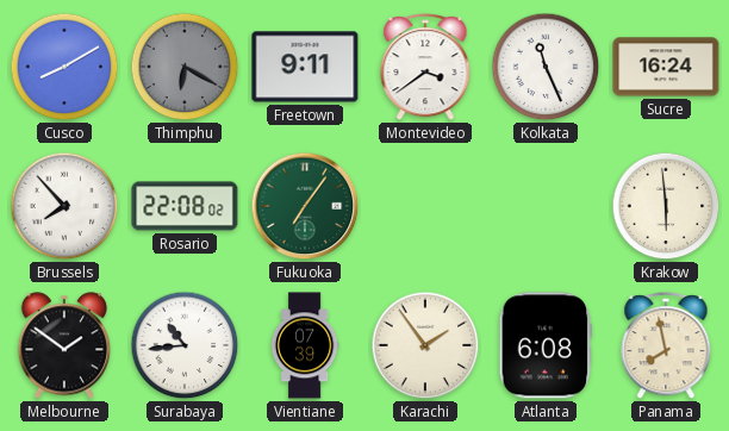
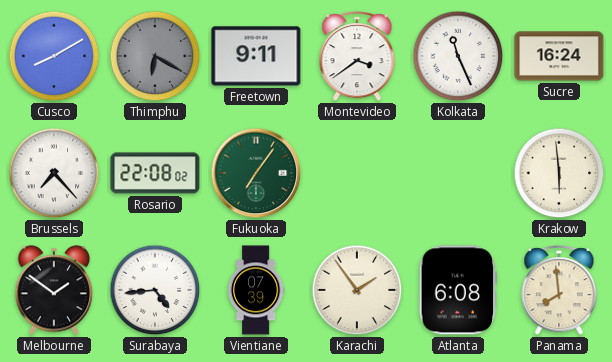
Brussels: 7:53 -> 7:23
Surabaya: 10:44 -> 4:44
Panama: 7:58 -> 7:59
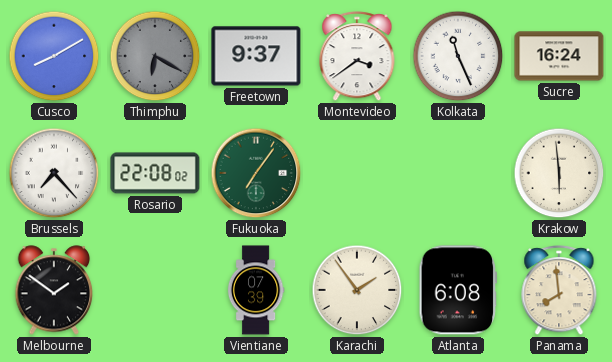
Freetown: 9:11 -> 9:37
Surabaya: 4:44 -> none
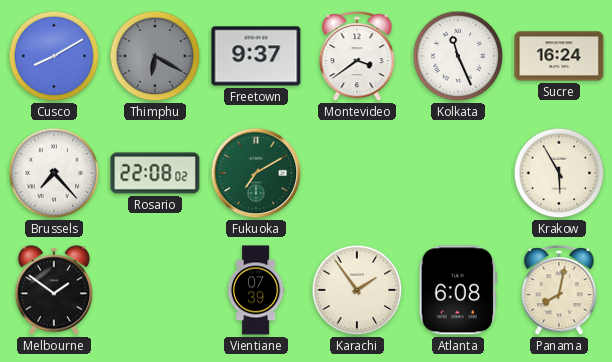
Fukuoka: 7:06 -> 7:10
Krakow: 5:59 -> 5:55
Panama: 7:59 -> 8:02
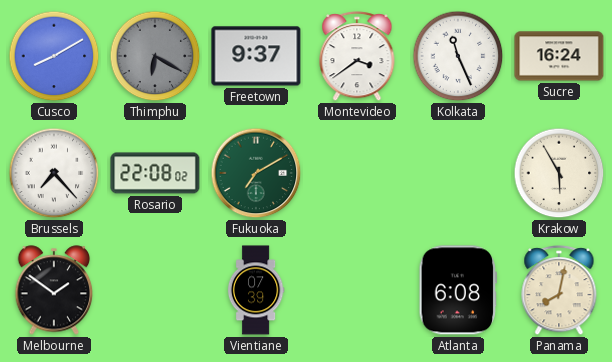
Karachi: 1:54 -> none
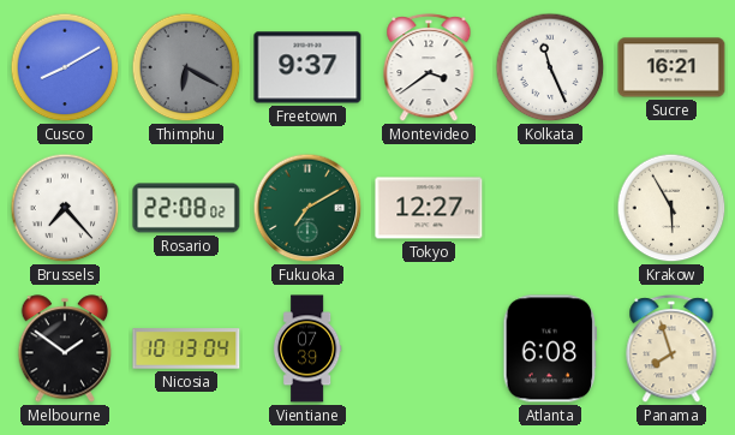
Sucre: 16:24 -> 16:21
Tokyo: none -> 12:27
Nicosia: none -> 10:13
Panama: 8:02 -> 7:57
